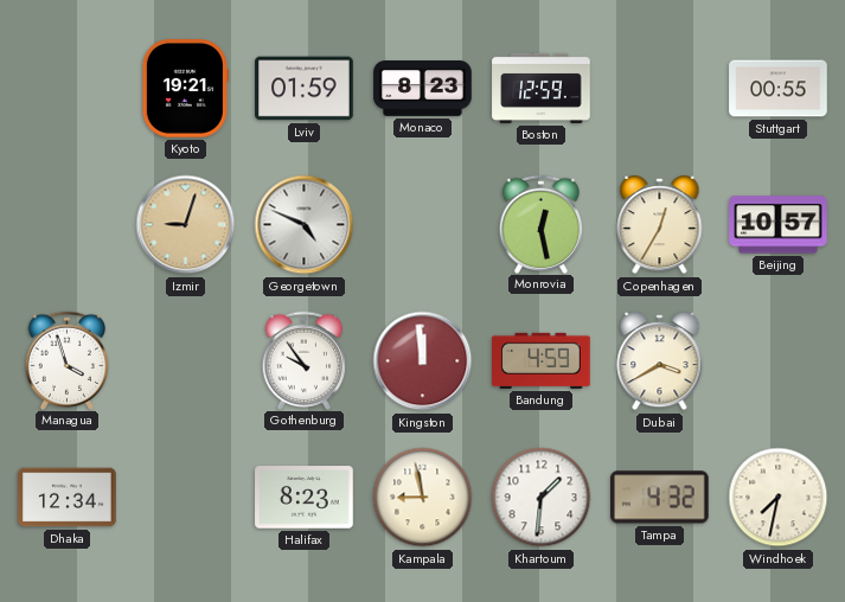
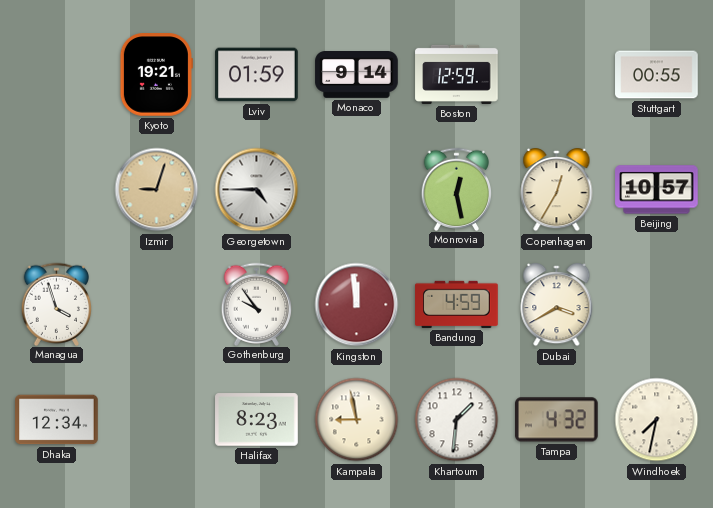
Monaco: 8:23 -> 9:14
Georgetown: 4:49 -> 4:45
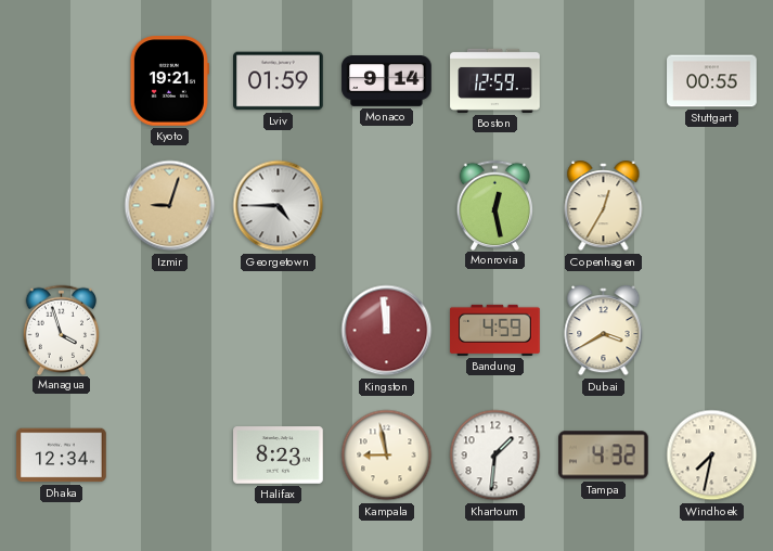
Beijing: 10:57 -> none
Gothenburg: 9:54 -> none
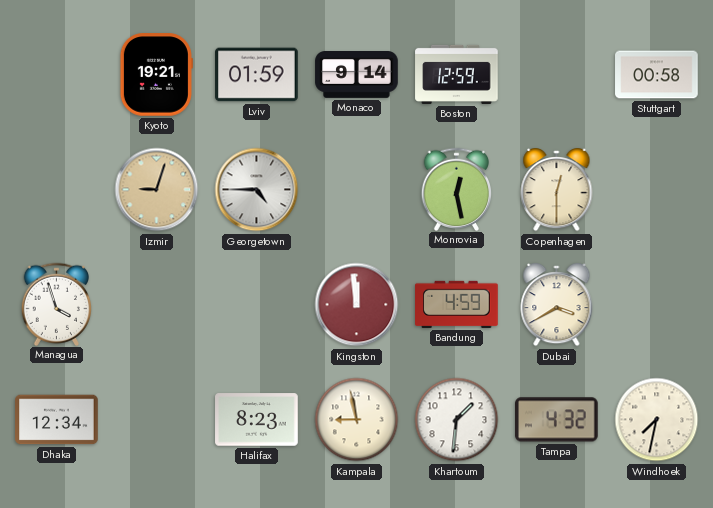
Stuttgart: 00:55 -> 00:58
Copenhagen: 12:35 -> 12:30
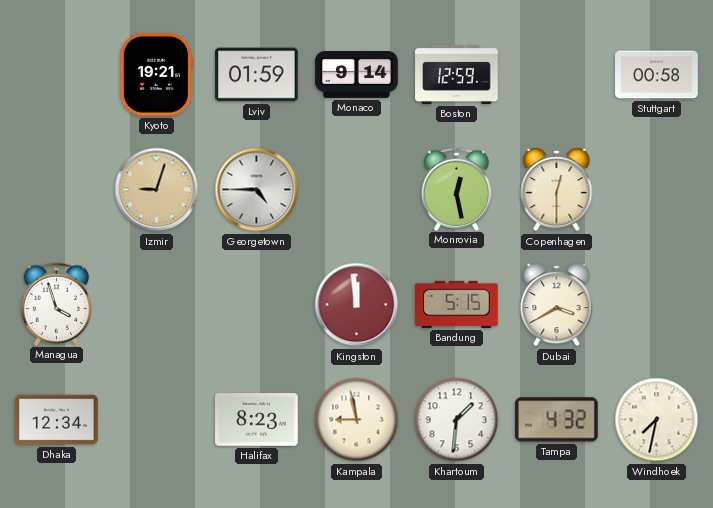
Bandung: 4:59 -> 5:15
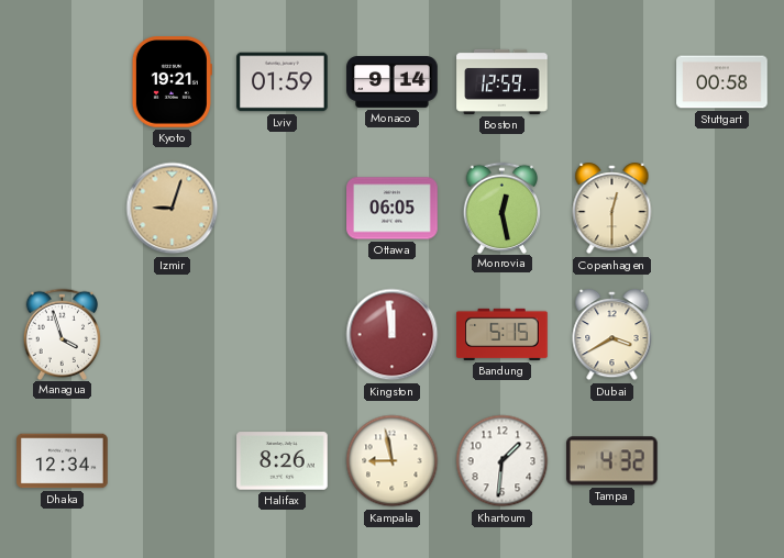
Georgetown: 4:45 -> none
Ottawa: none -> 06:05
Halifax: 8:23 -> 8:26
Windhoek: 7:32 -> none
